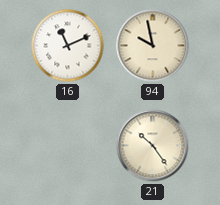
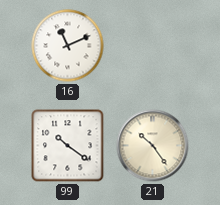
94: 9:58 -> none
99: none -> 10:21
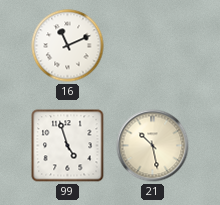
99: 10:21 -> 4:57
21: 10:24 -> 10:28
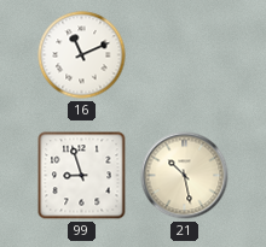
99: 4:57 -> 8:57
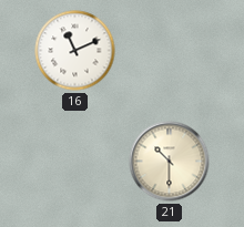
99: 8:57 -> none
21: 10:28 -> 10:30
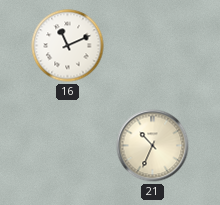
21: 10:30 -> 10:34
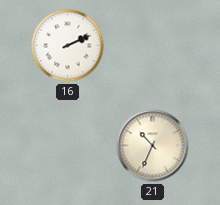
16: 11:11 -> 2:11
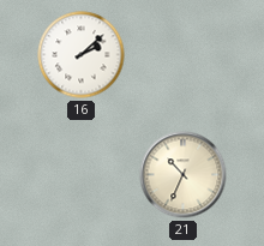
16: 2:11 -> 2:08
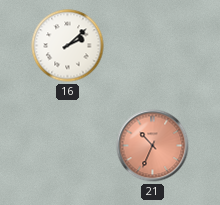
21 dial: cream -> salmon
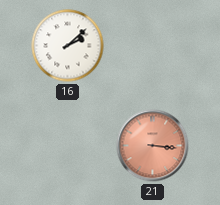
21: 10:34 -> 3:16
